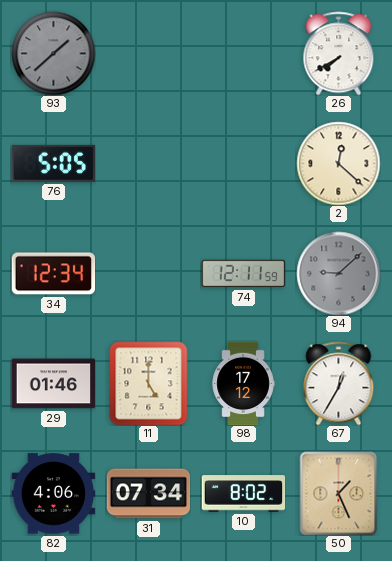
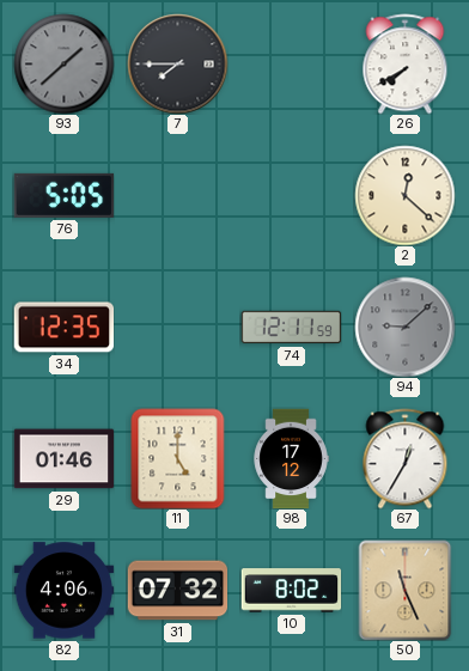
7: none -> 7:45
34: 12:34 -> 12:35
31: 07:34 -> 07:32
50: 1:26 -> 11:26
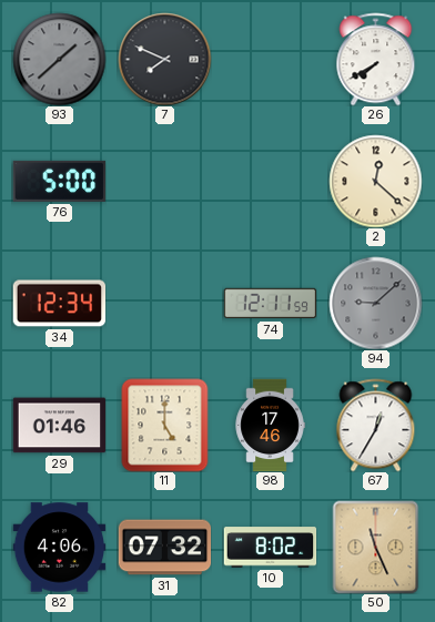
7: 7:45 -> 7:49
76: 5:05 -> 5:00
34: 12:35 -> 12:34
98: 17:12 -> 17:46
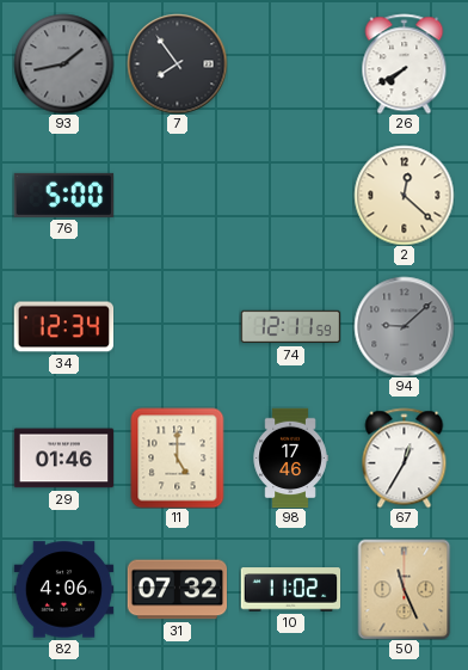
93: 1:38 -> 1:43
7: 7:49 -> 7:54
10: 8:02 -> 11:02
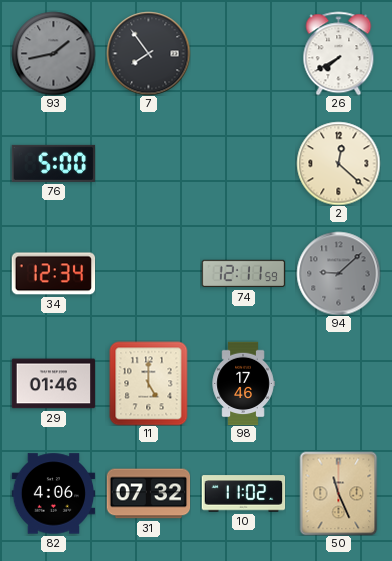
67: 12:35 -> none
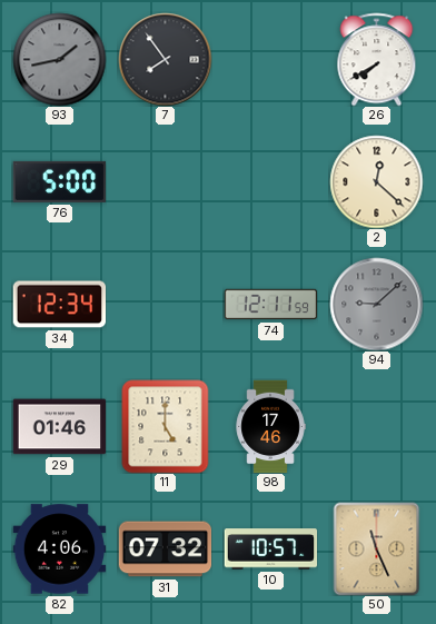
10: 11:02 -> 10:57
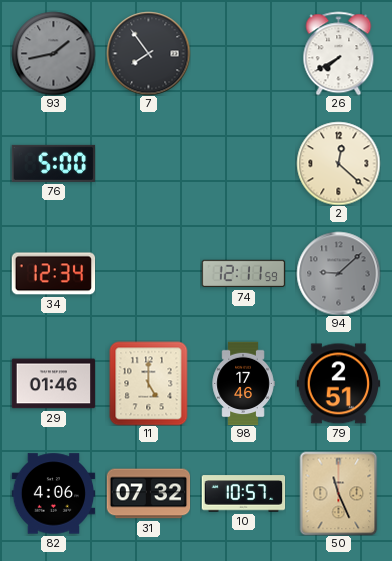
79: none -> 2:51
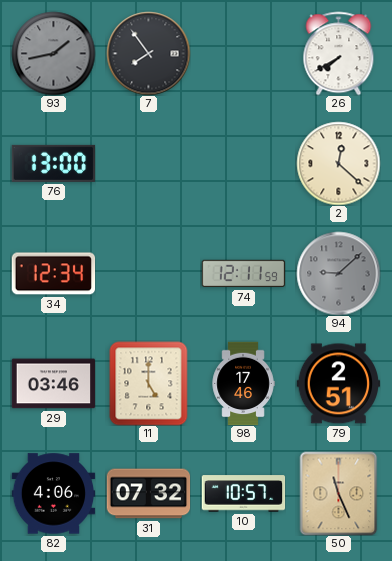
76: 5:00 -> 13:00
29: 01:46 -> 03:46
